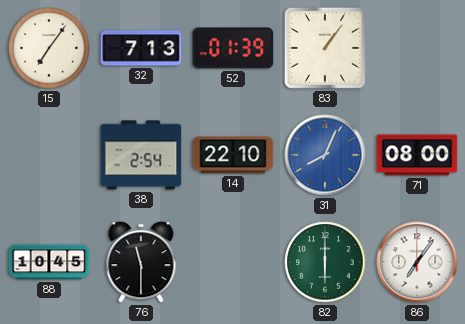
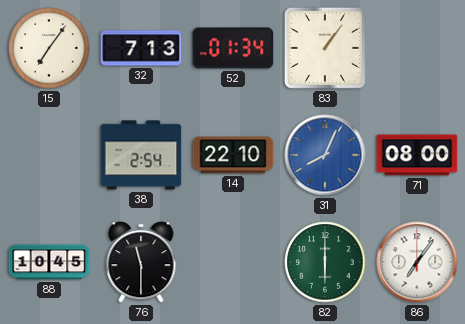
52: 01:39 -> 01:34
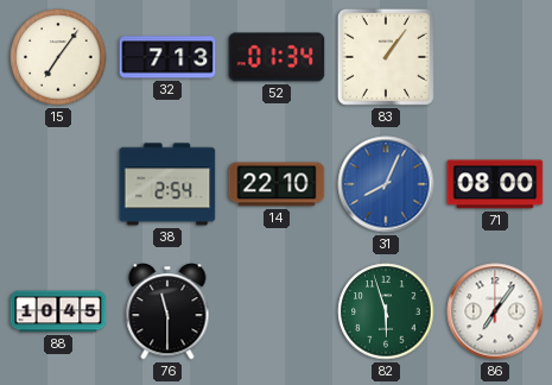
82: 6:00 -> 5:57
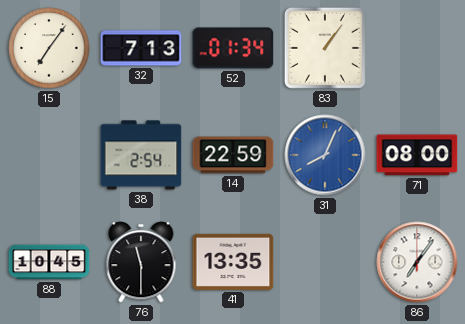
14: 22:10 -> 22:59
41: none -> 13:35
82: 5:57 -> none
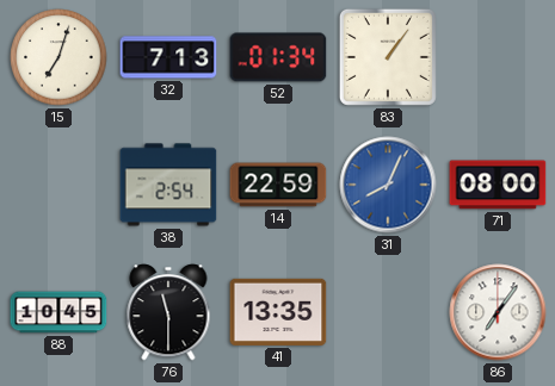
15: 7:06 -> 7:03
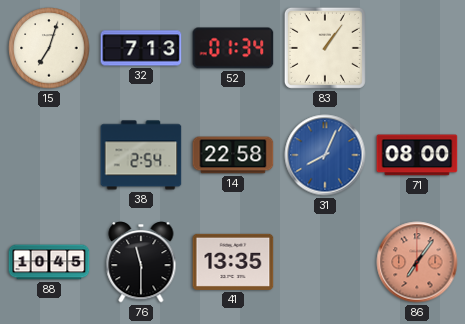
14: 22:59 -> 22:58
86 dial: white -> salmon
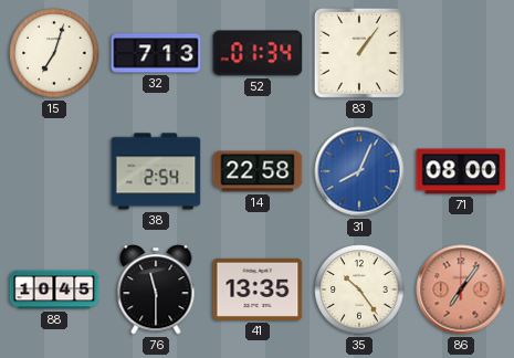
35: none -> 10:24
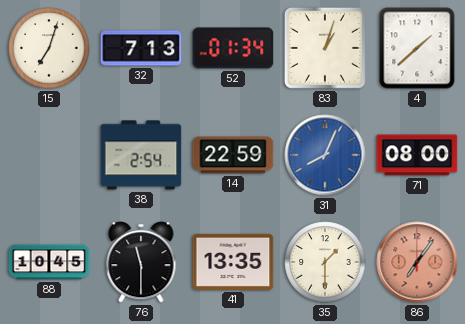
83: 1:06 -> 1:03
4: none -> 1:38
14: 22:58 -> 22:59
35: 10:24 -> 1:30
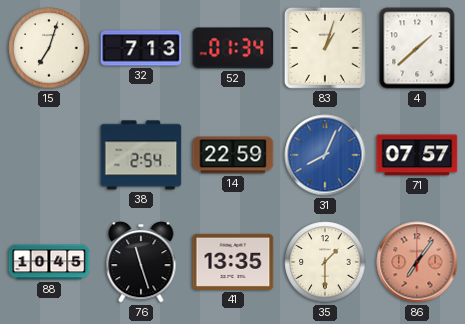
71: 08:00 -> 07:57
76: 11:30 -> 11:27
